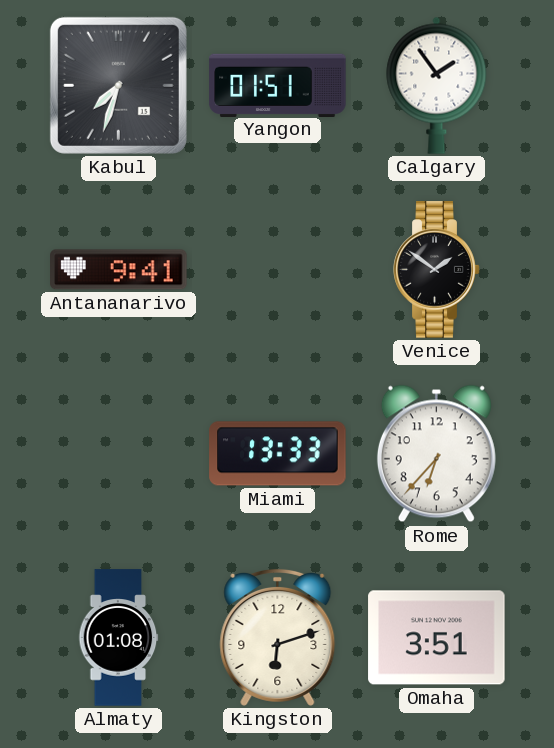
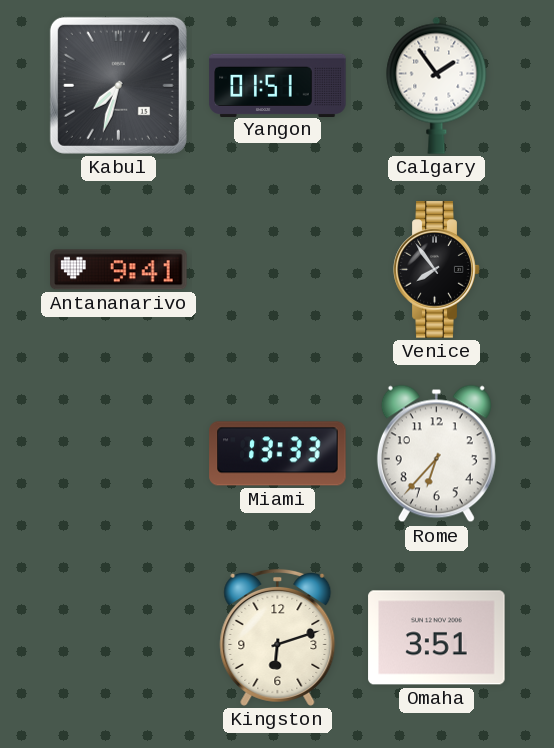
Venice: 1:51 -> 7:54
Almaty: 01:08 -> none
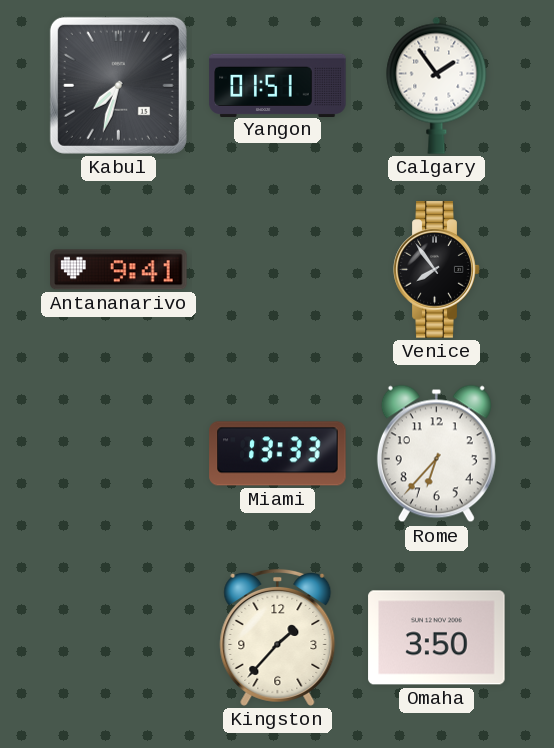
Kingston: 6:12 -> 1:37
Omaha: 3:51 -> 3:50
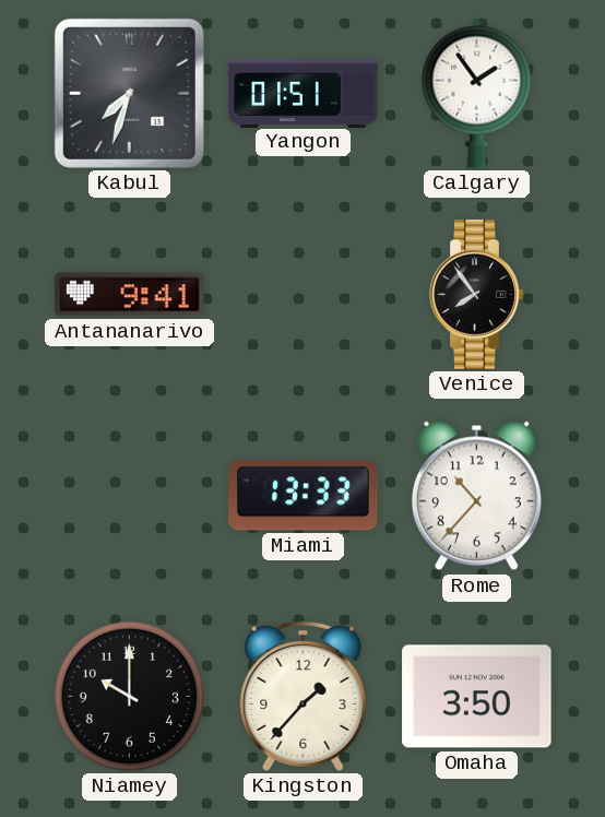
Rome: 6:37 -> 10:37
Niamey: none -> 10:00
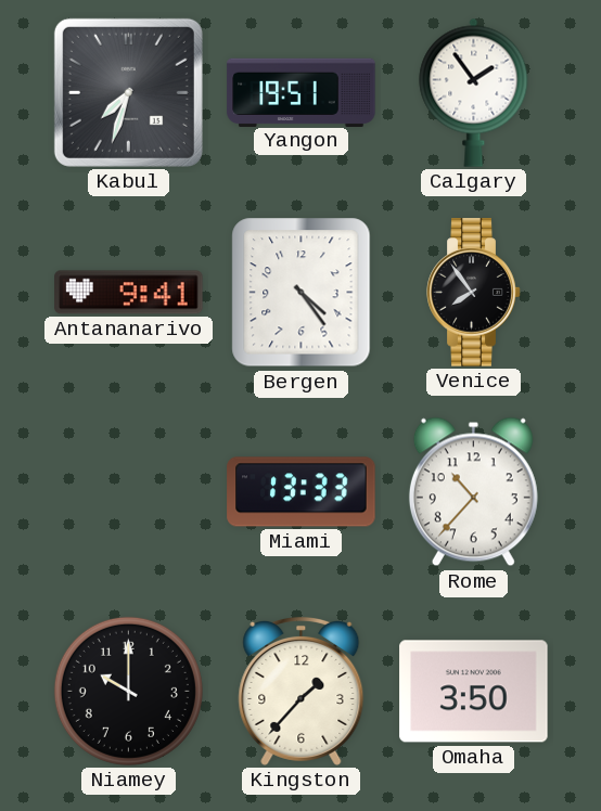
Yangon: 01:51 -> 19:51
Bergen: none -> 4:24
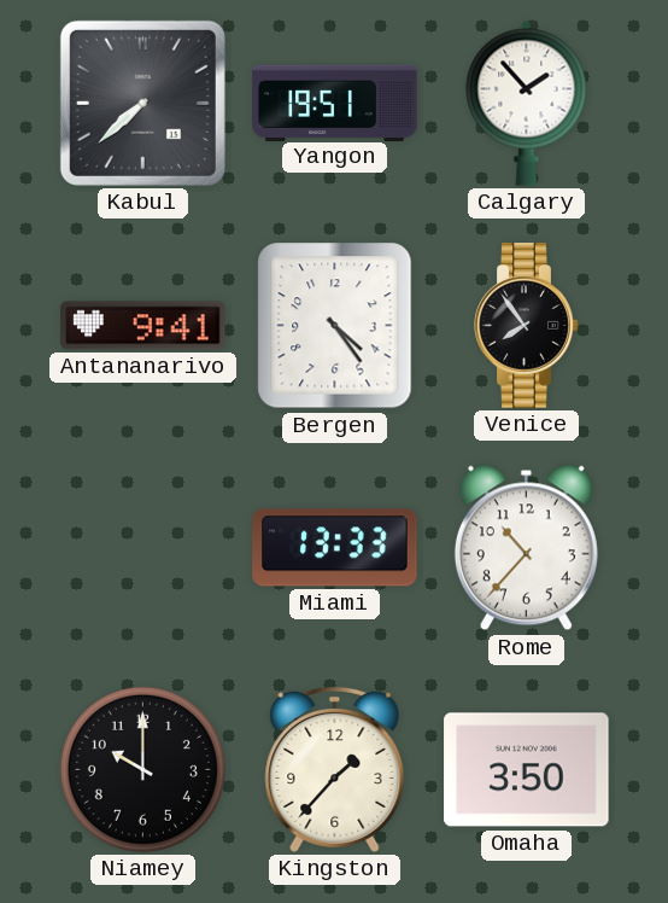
Kabul: 7:33 -> 7:38
Calgary: 1:54 -> 1:53
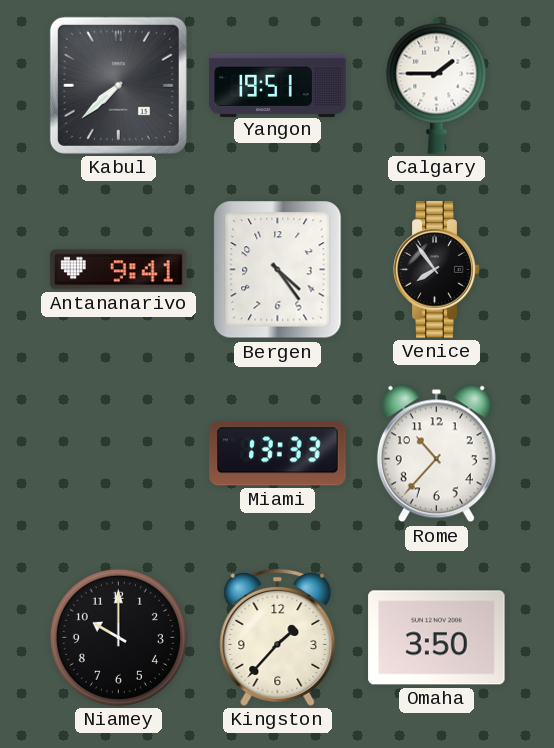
Calgary: 1:53 -> 1:45
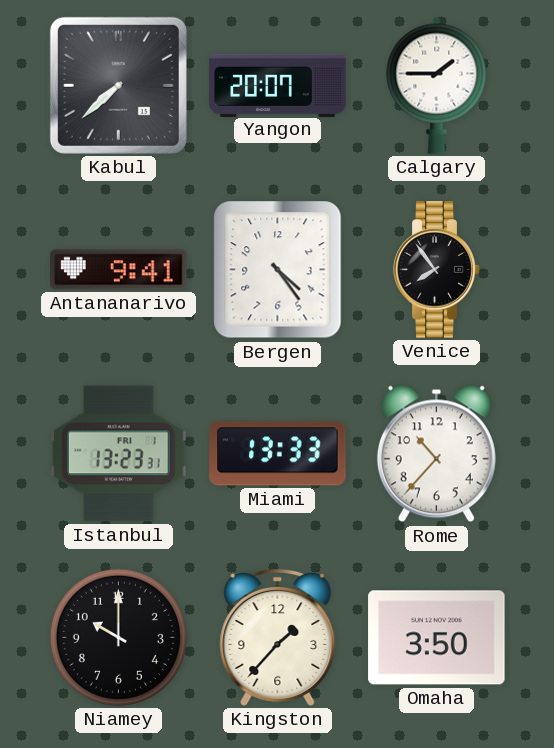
Yangon: 19:51 -> 20:07
Istanbul: none -> 13:23
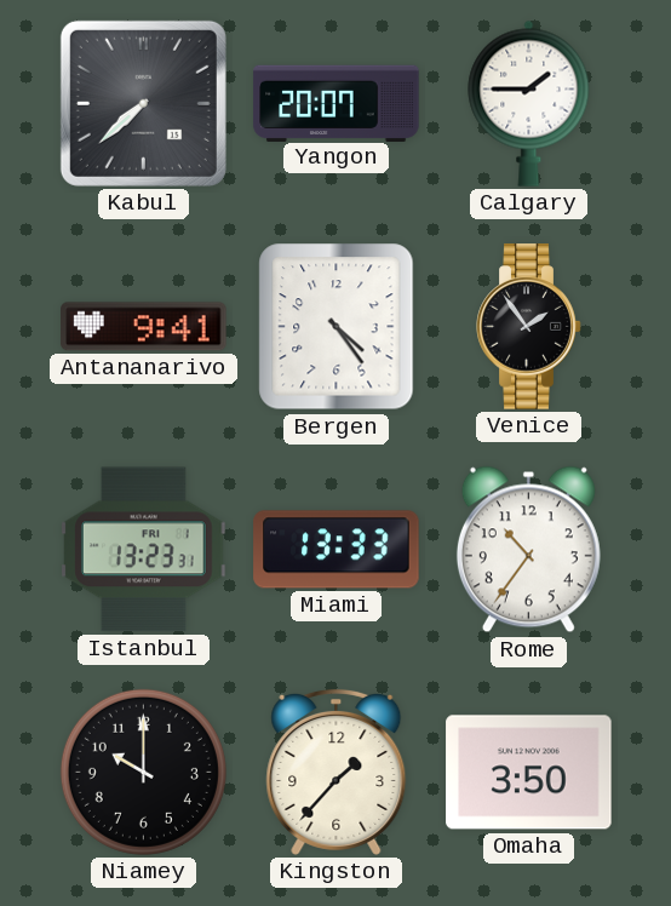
Venice: 7:54 -> 1:54
Rome: 10:37 -> 10:36
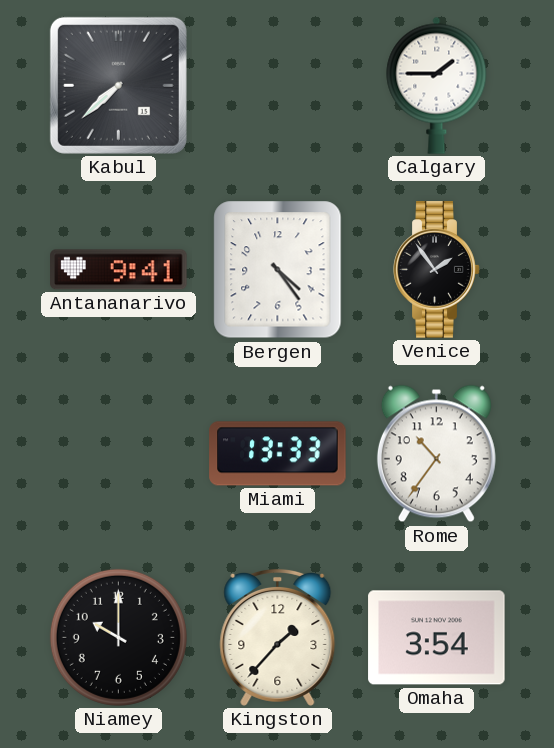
Yangon: 20:07 -> none
Istanbul: 13:23 -> none
Omaha: 3:50 -> 3:54
